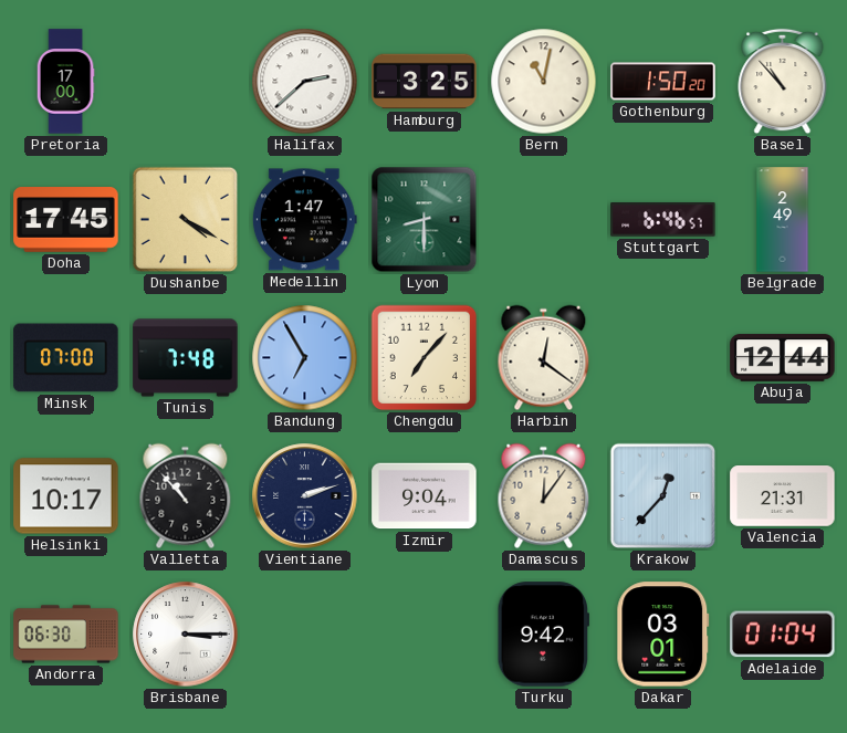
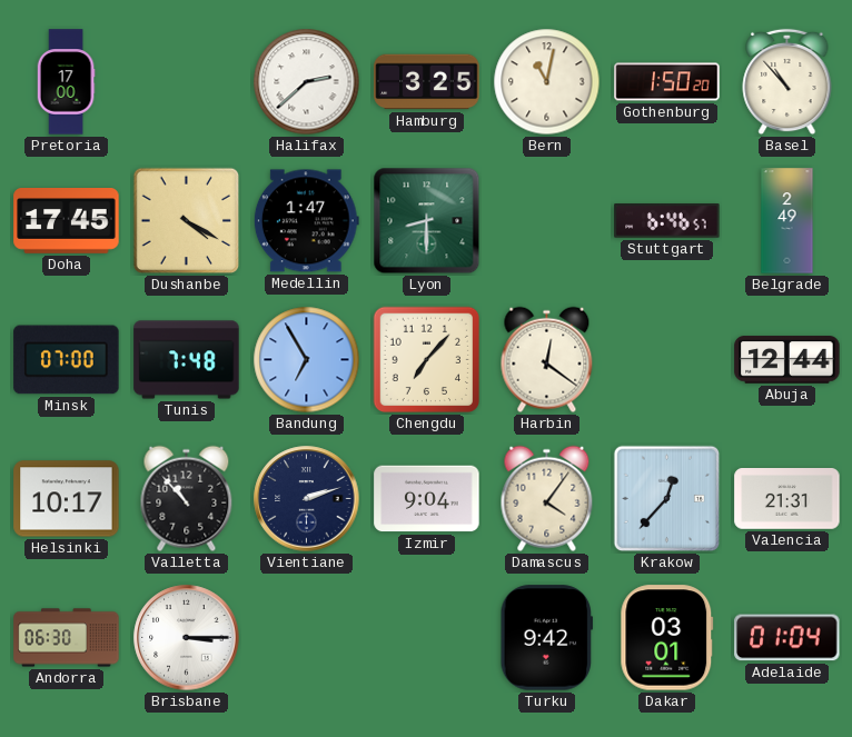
Damascus: 12:06 -> 4:06
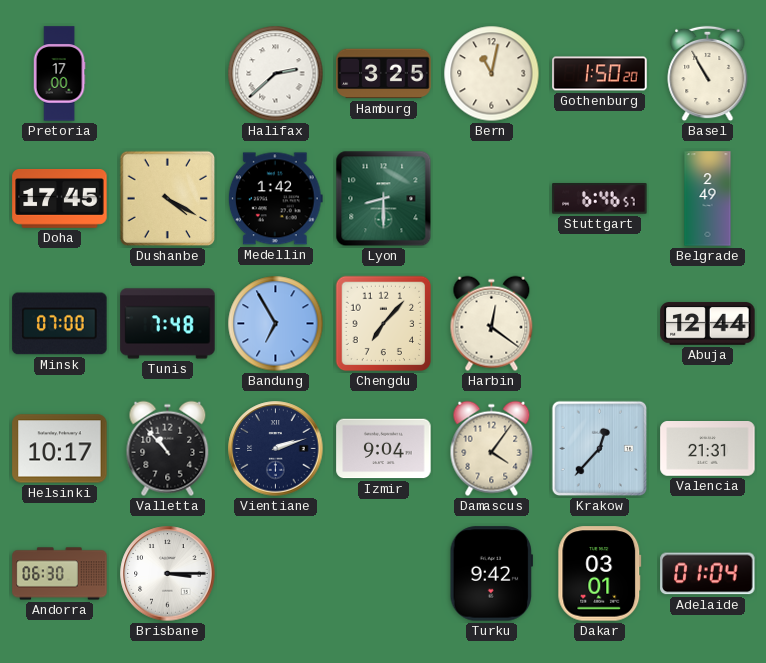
Basel: 10:53 -> 10:55
Medellin: 1:47 -> 1:42
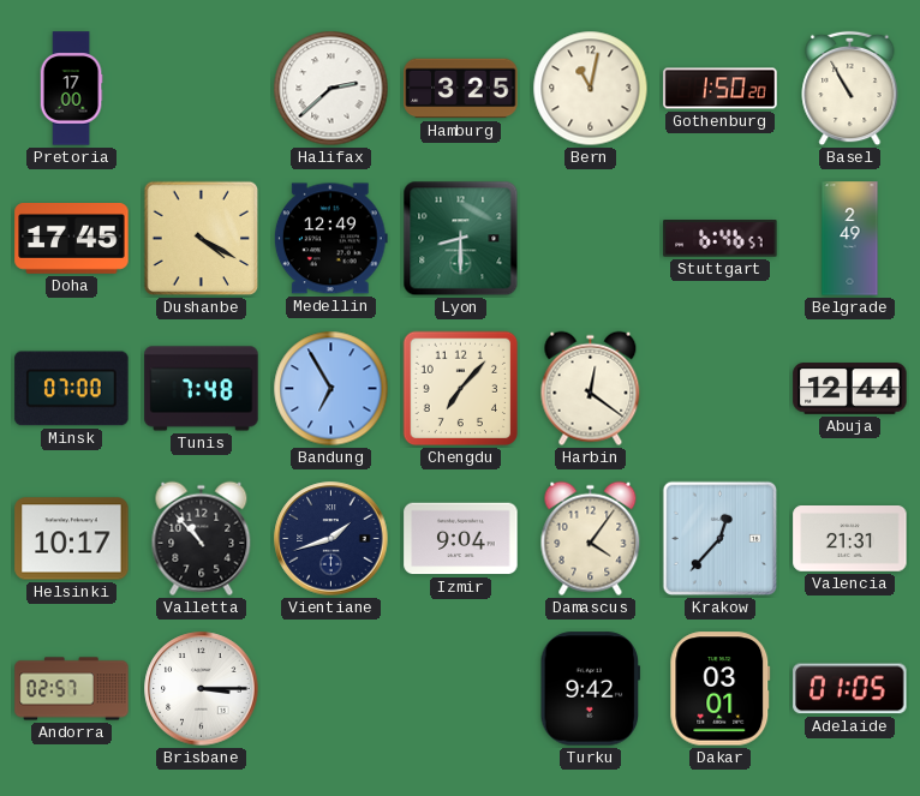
Medellin: 1:42 -> 12:49
Vientiane: 2:12 -> 1:42
Andorra: 06:30 -> 02:57
Adelaide: 01:04 -> 01:05
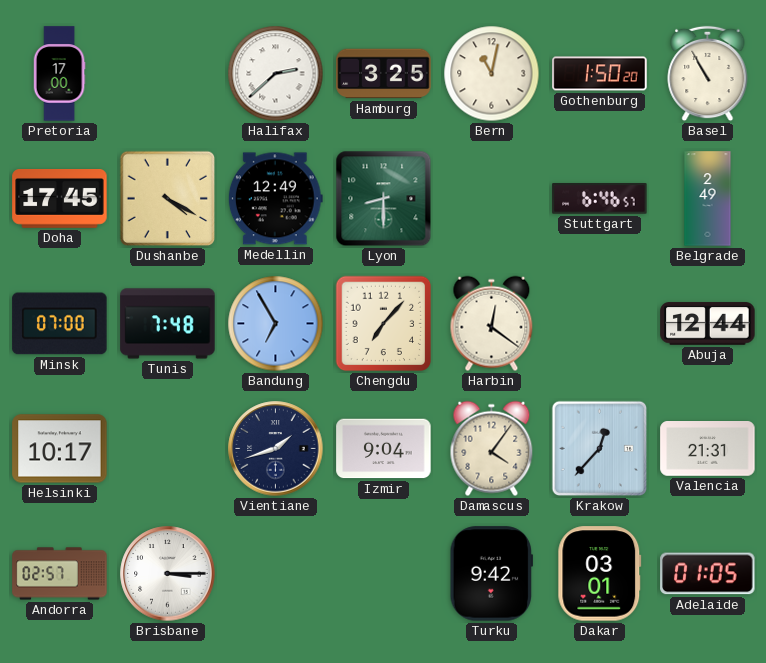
Valletta: 10:53 -> none
